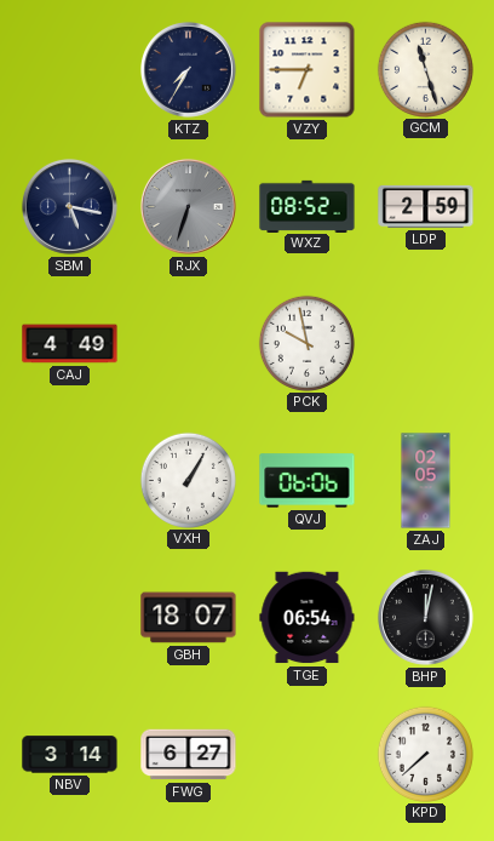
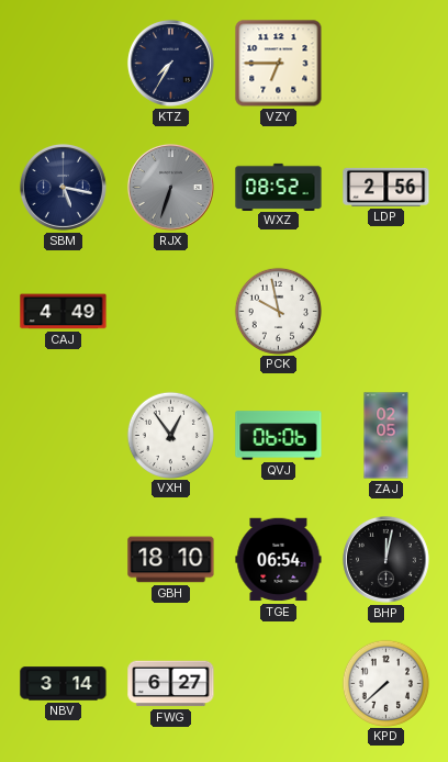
GCM: 11:27 -> none
LDP: 2:59 -> 2:56
VXH: 1:05 -> 12:54
GBH: 18:07 -> 18:10
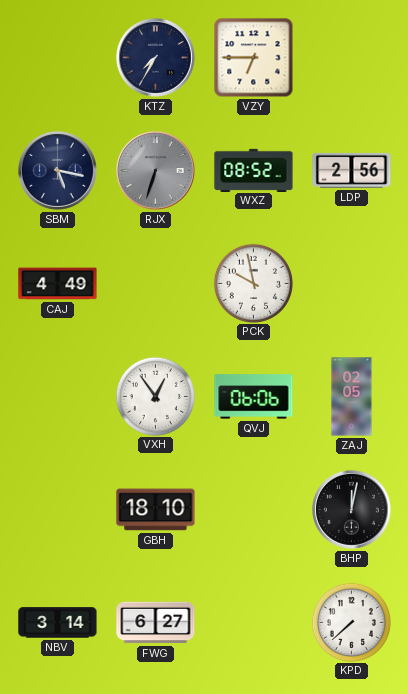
TGE: 06:54 -> none
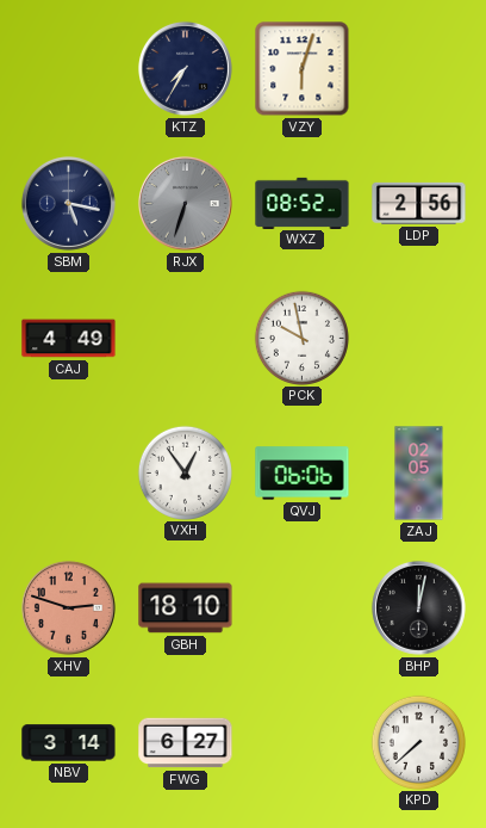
VZY: 6:45 -> 6:03
XHV: none -> 2:48
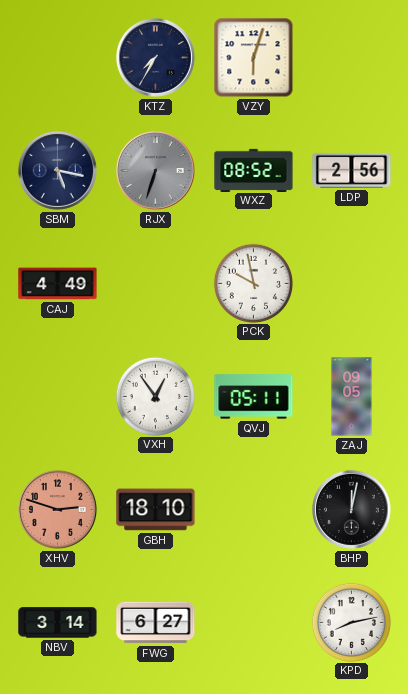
QVJ: 06:06 -> 05:11
ZAJ: 02:05 -> 09:05
KPD: 7:38 -> 8:13
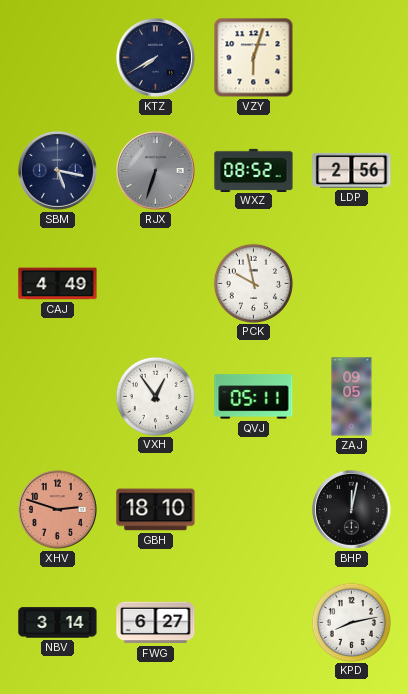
KTZ: 7:35 -> 7:40
